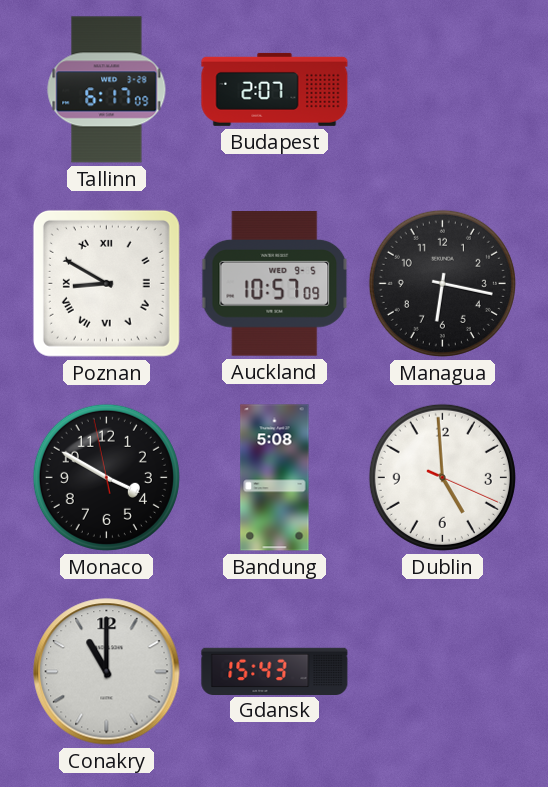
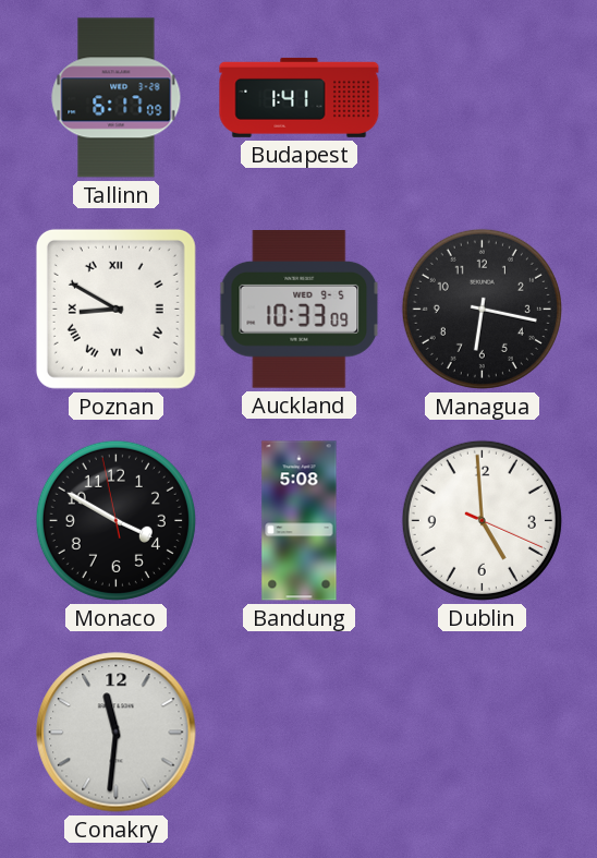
Budapest: 2:07 -> 1:41
Auckland: 10:57 -> 10:33
Conakry: 11:00 -> 11:31
Gdansk: 15:43 -> none
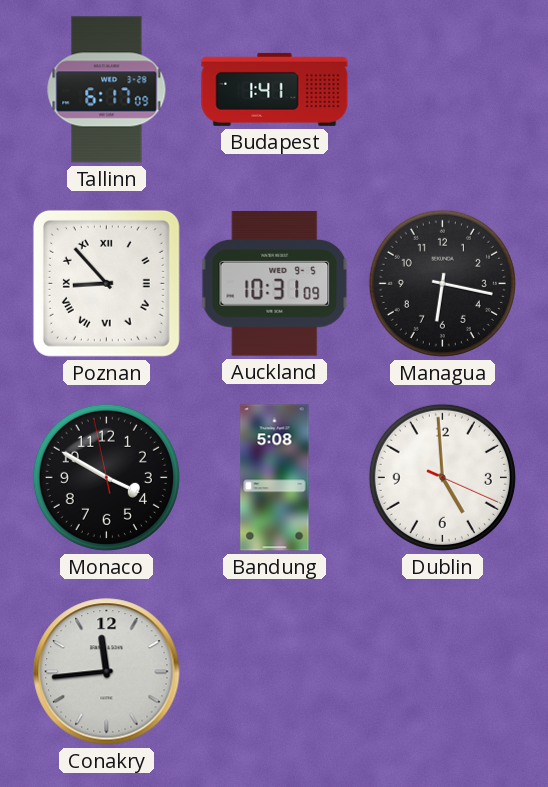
Poznan: 8:50 -> 8:53
Auckland: 10:33 -> 10:31
Conakry: 11:31 -> 11:44
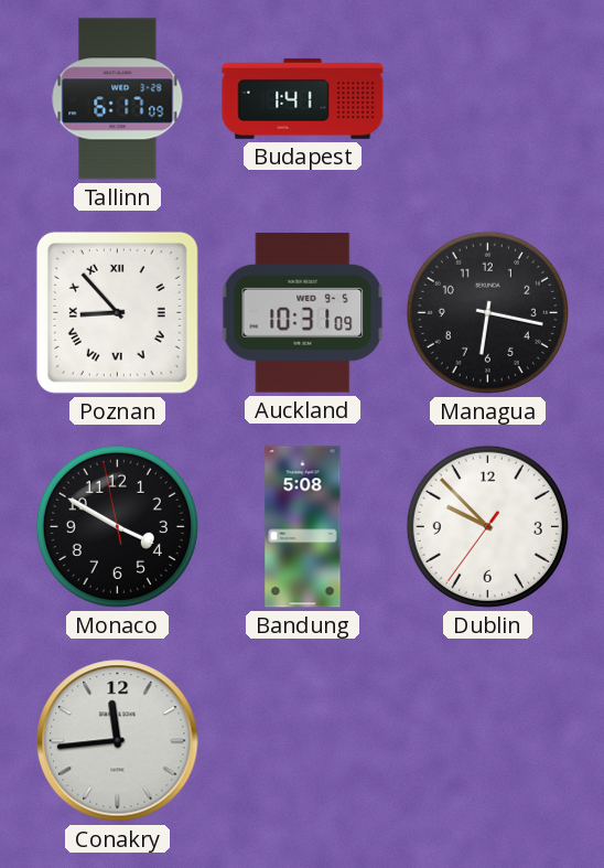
Dublin: 4:59 -> 9:52
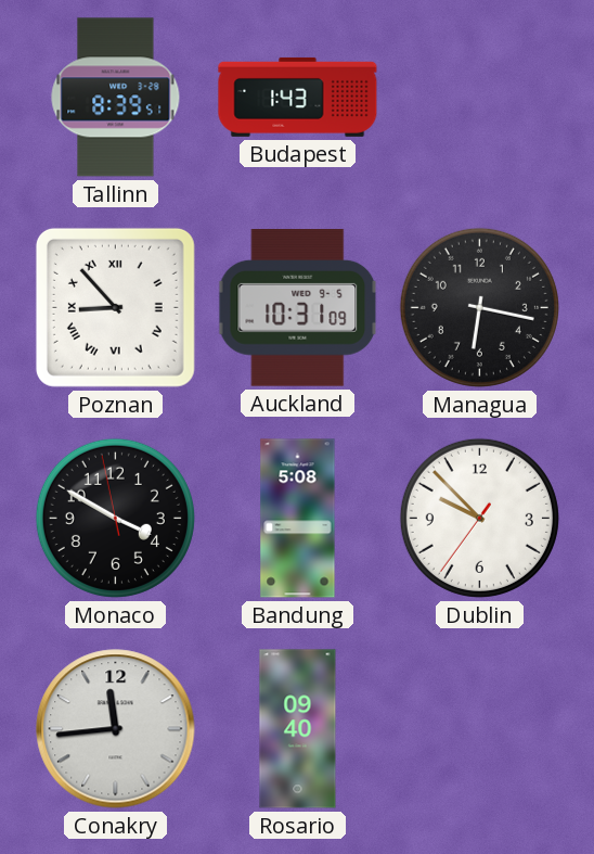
Tallinn: 6:17 -> 8:39
Budapest: 1:41 -> 1:43
Rosario: none -> 09:40
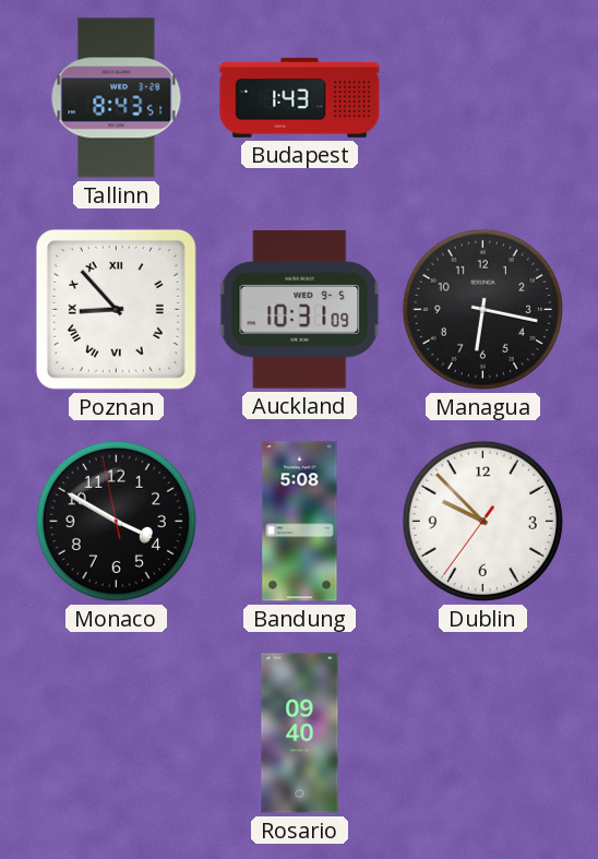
Tallinn: 8:39 -> 8:43
Conakry: 11:44 -> none
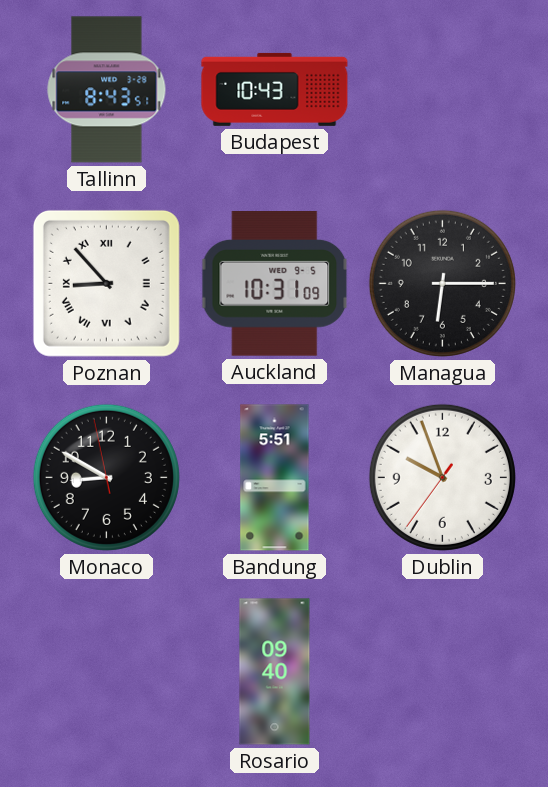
Budapest: 1:43 -> 10:43
Managua: 6:17 -> 6:15
Monaco: 3:49 -> 8:49
Bandung: 5:08 -> 5:51
Dublin: 9:52 -> 9:56
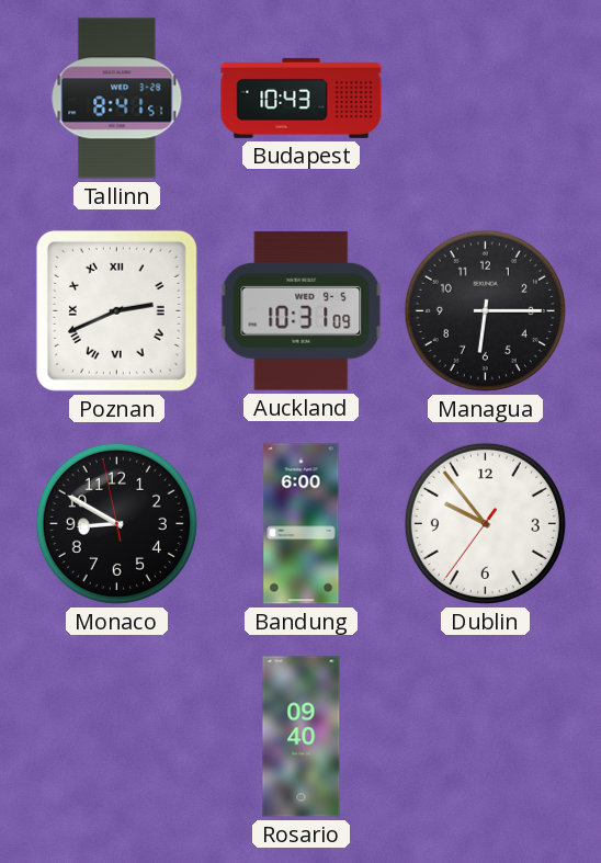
Tallinn: 8:43 -> 8:41
Poznan: 8:53 -> 2:41
Bandung: 5:51 -> 6:00
Dublin: 9:56 -> 9:53
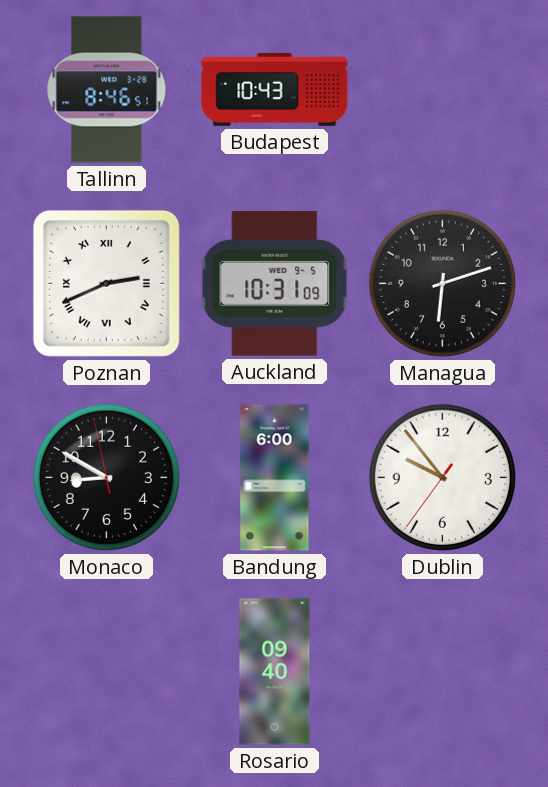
Tallinn: 8:41 -> 8:46
Managua: 6:15 -> 6:12
